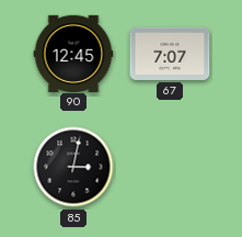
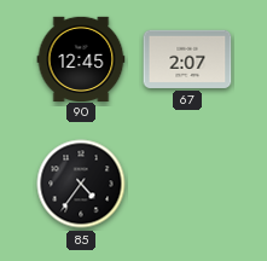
67: 7:07 -> 2:07
85: 3:02 -> 4:36
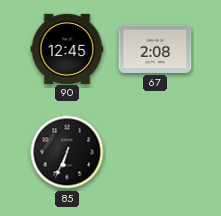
67: 2:07 -> 2:08
85: 4:36 -> 6:34
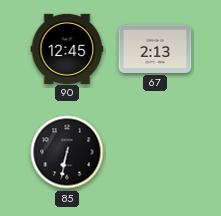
67: 2:08 -> 2:13
85: 6:34 -> 6:32
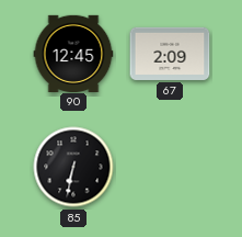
67: 2:13 -> 2:09
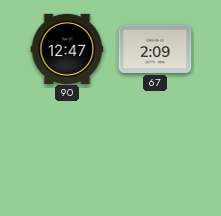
90: 12:45 -> 12:47
85: 6:32 -> none
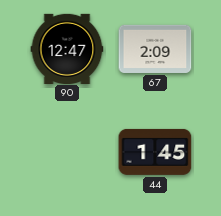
44: none -> 1:45
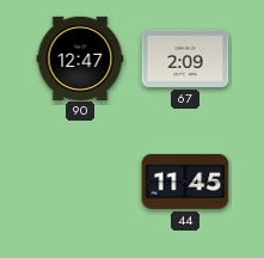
44: 1:45 -> 11:45
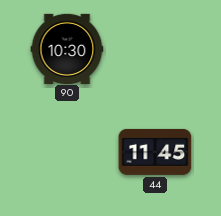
90: 12:47 -> 10:30
67: 2:09 -> none
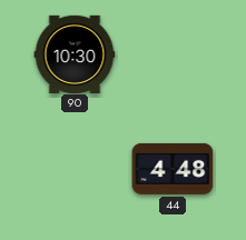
44: 11:45 -> 4:48
